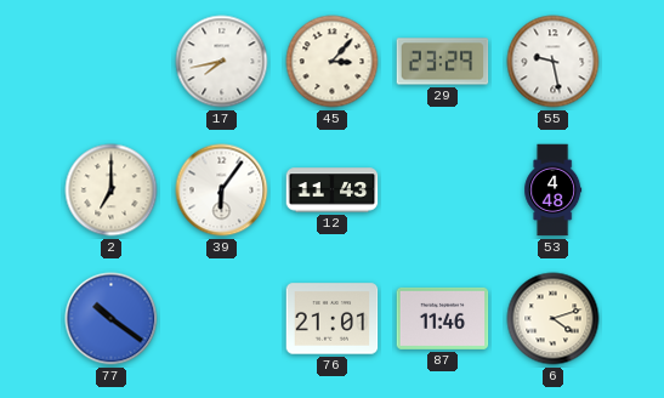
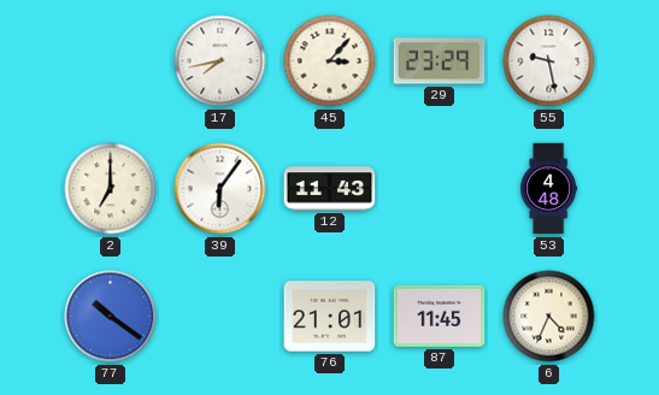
87: 11:46 -> 11:45
6: 4:12 -> 4:34
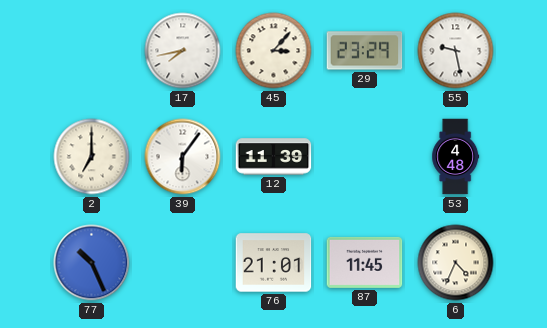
12: 11:43 -> 11:39
77: 10:21 -> 10:26
